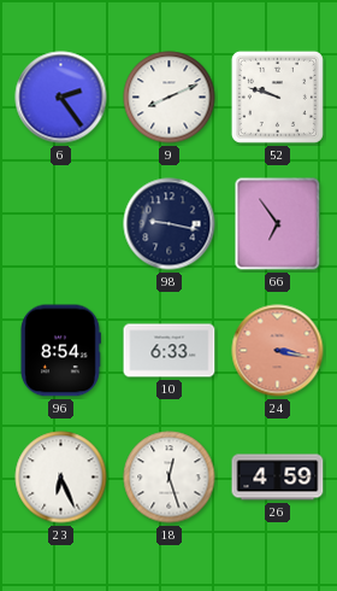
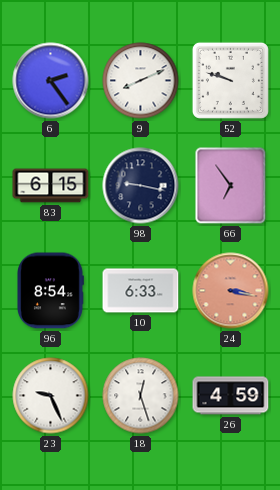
83: none -> 6:15
23: 6:26 -> 9:26
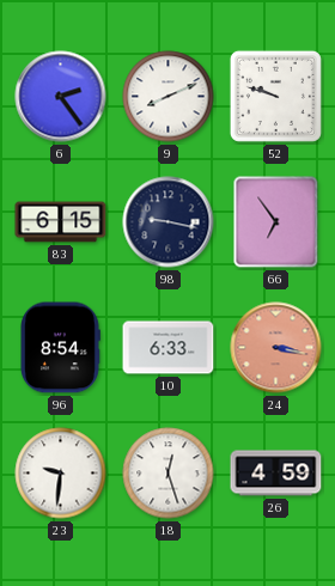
23: 9:26 -> 9:31
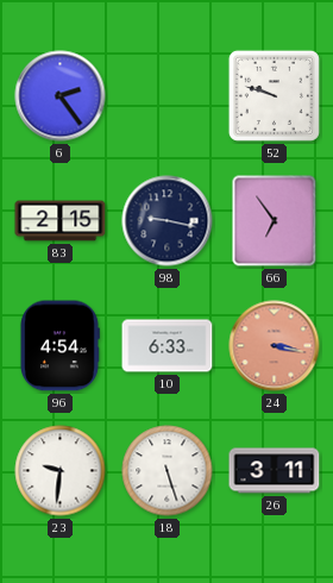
9: 8:11 -> none
83: 6:15 -> 2:15
96: 8:54 -> 4:54
18: 12:27 -> 5:27
26: 4:59 -> 3:11
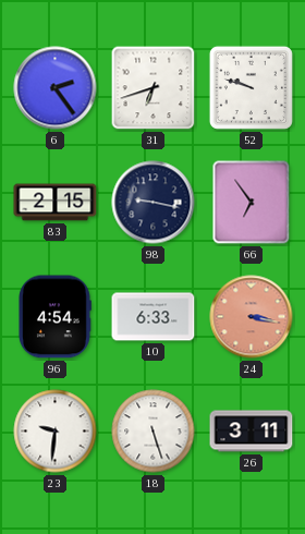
31: none -> 6:42
